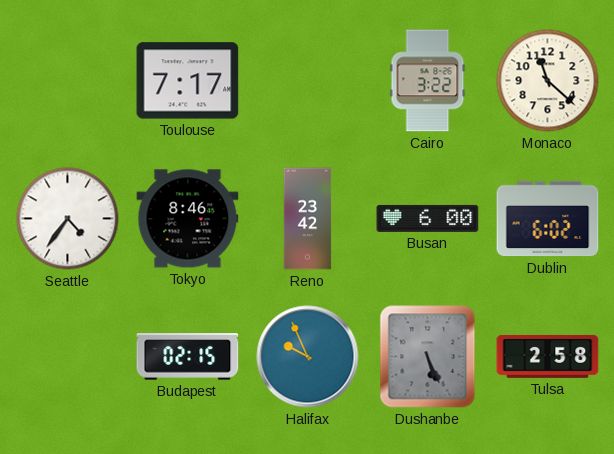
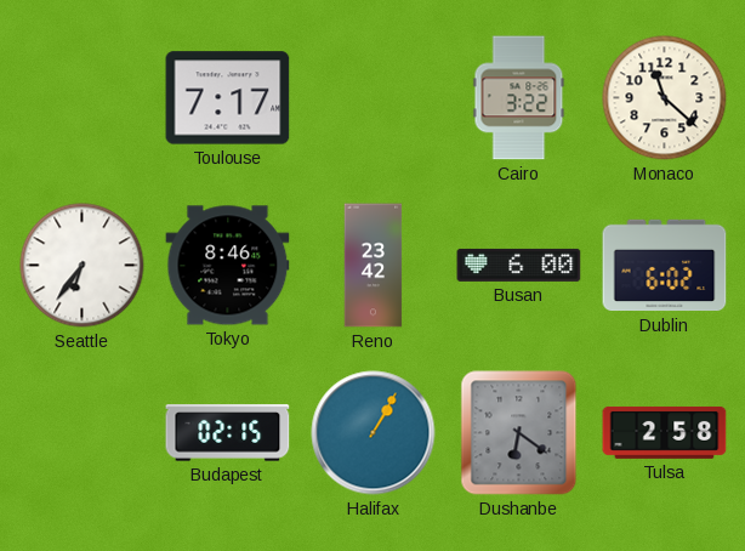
Seattle: 4:36 -> 6:36
Halifax: 9:56 -> 1:05
Dushanbe: 5:26 -> 6:21
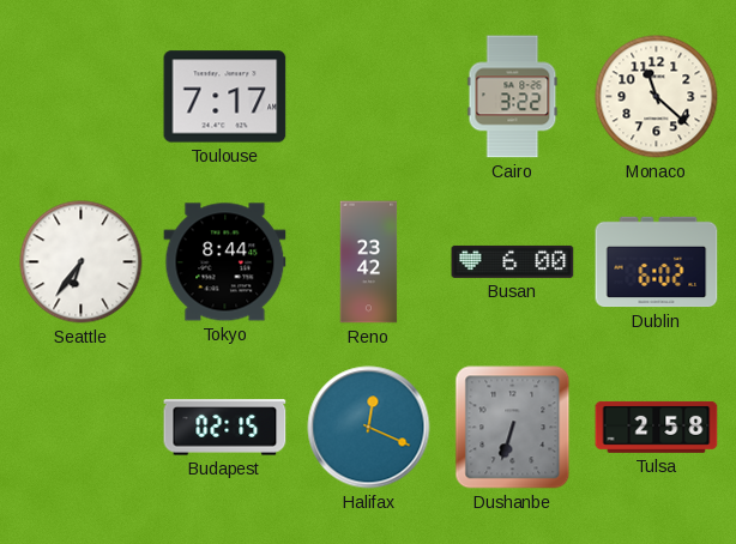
Tokyo: 8:46 -> 8:44
Halifax: 1:05 -> 12:19
Dushanbe: 6:21 -> 6:33
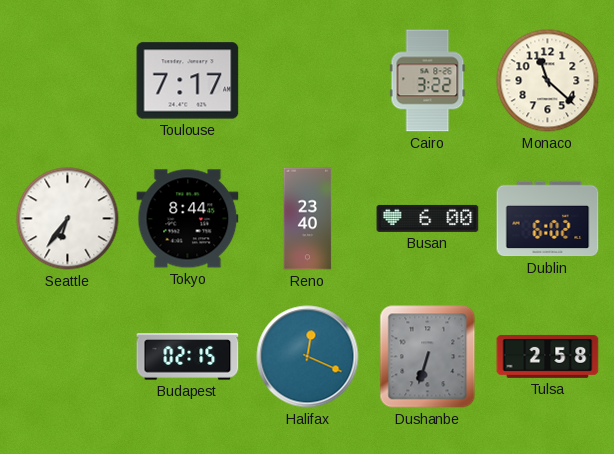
Reno: 23:42 -> 23:40
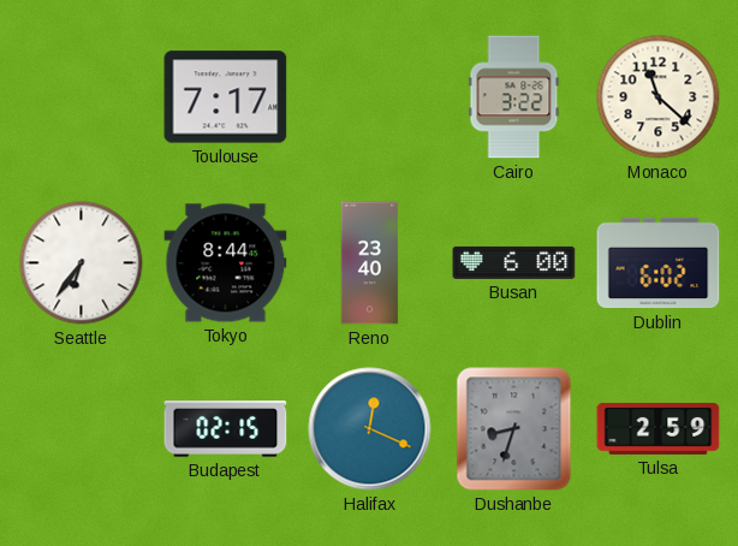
Dushanbe: 6:33 -> 8:33
Tulsa: 2:58 -> 2:59
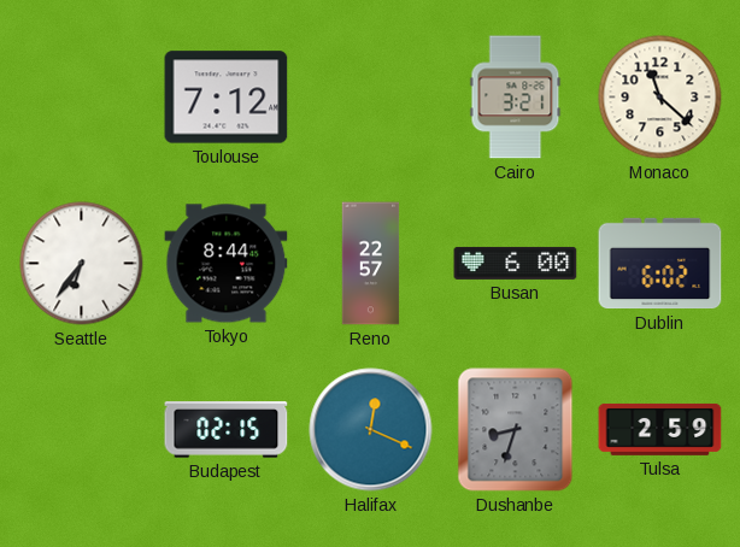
Toulouse: 7:17 -> 7:12
Cairo: 3:22 -> 3:21
Reno: 23:40 -> 22:57
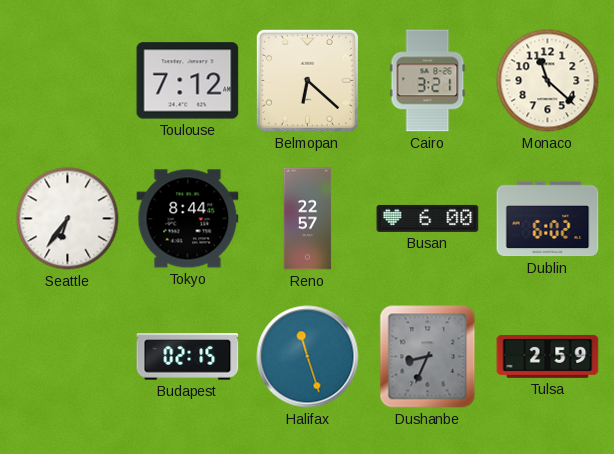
Belmopan: none -> 6:22
Halifax: 12:19 -> 11:27
Dushanbe: 8:33 -> 8:34
